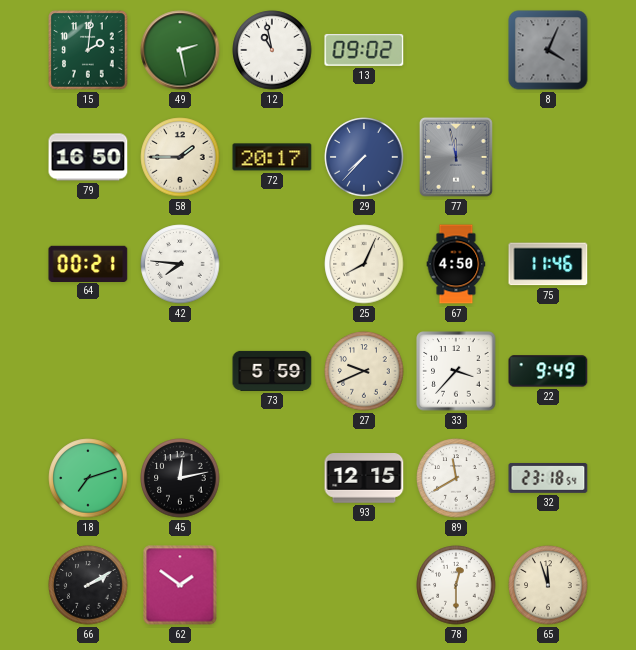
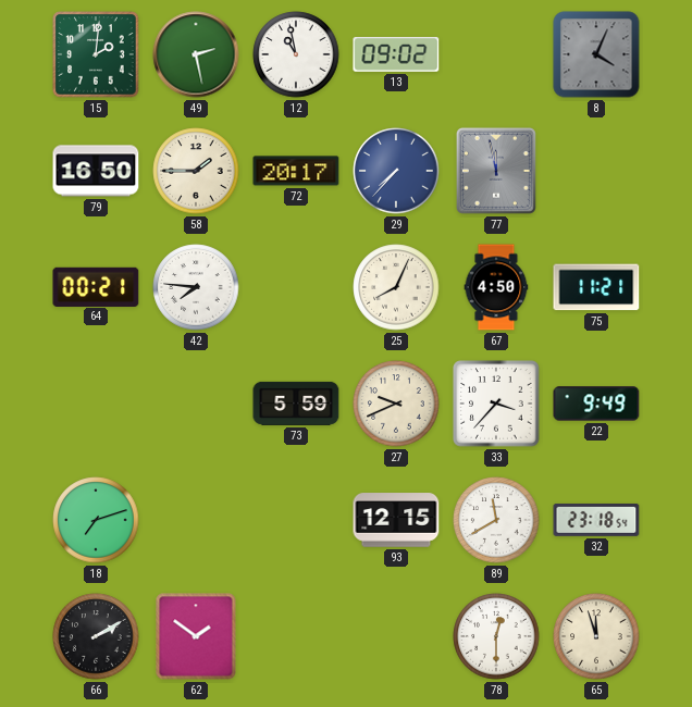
75: 11:46 -> 11:21
45: 12:13 -> none
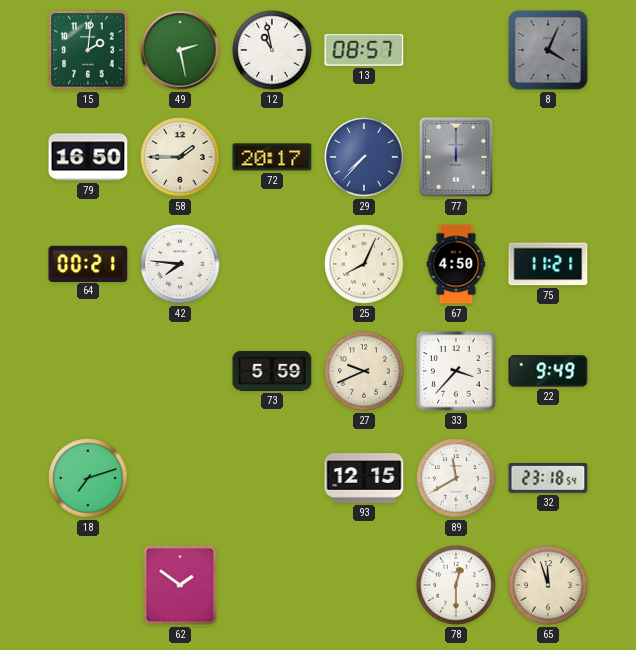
13: 09:02 -> 08:57
77: 11:58 -> 12:00
66: 2:10 -> none
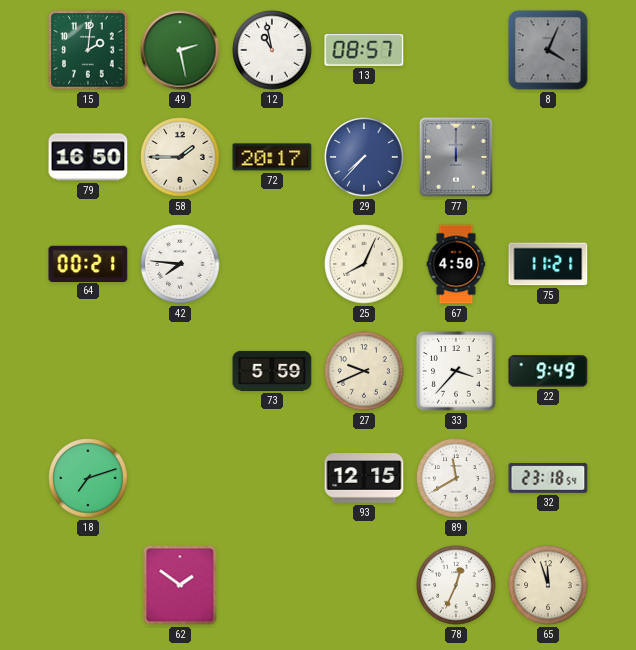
78: 12:30 -> 12:34
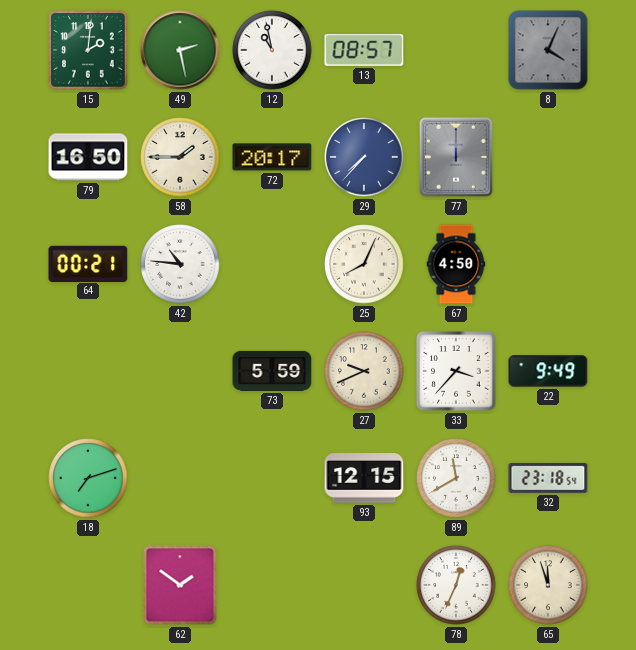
42: 7:46 -> 10:46
75: 11:21 -> none
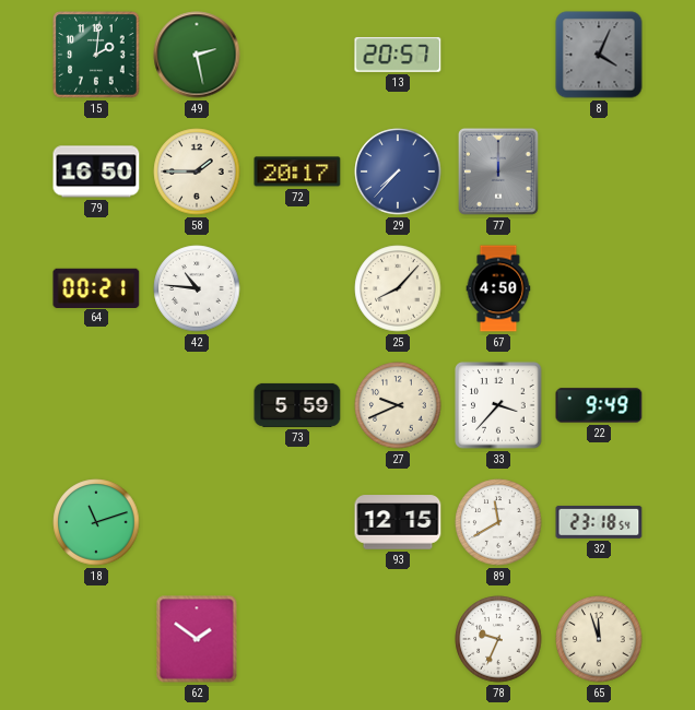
12: 10:58 -> none
13: 08:57 -> 20:57
25: 8:04 -> 8:07
18: 7:12 -> 11:12
78: 12:34 -> 9:34
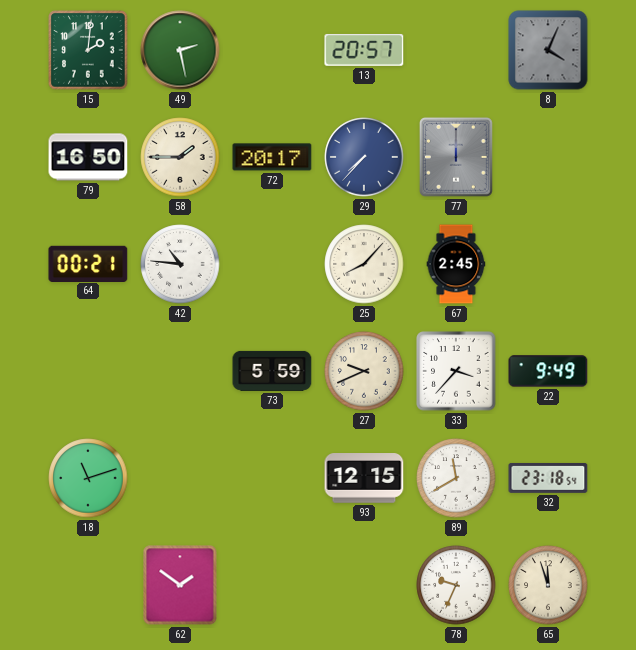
67: 4:50 -> 2:45
